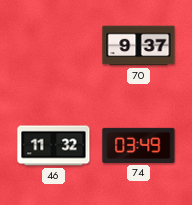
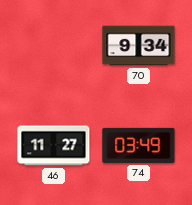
70: 9:37 -> 9:34
46: 11:32 -> 11:27
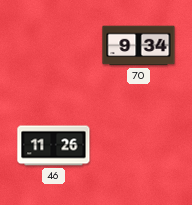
46: 11:27 -> 11:26
74: 03:49 -> none
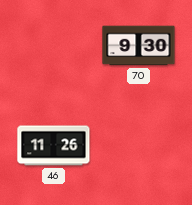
70: 9:34 -> 9:30
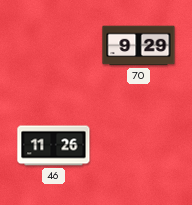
70: 9:30 -> 9:29
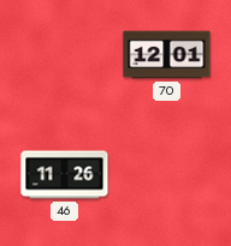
70: 9:29 -> 12:01
